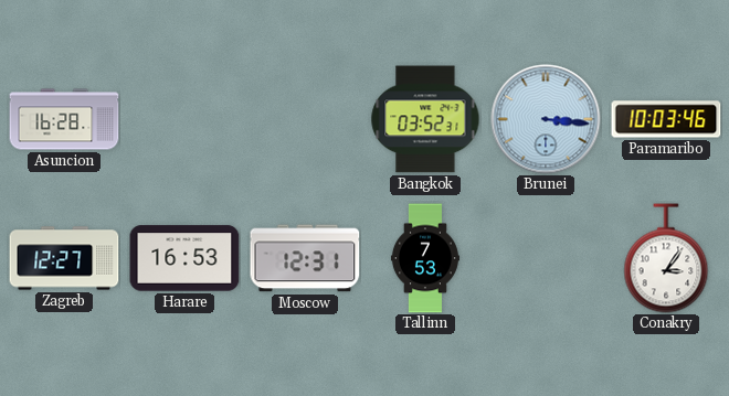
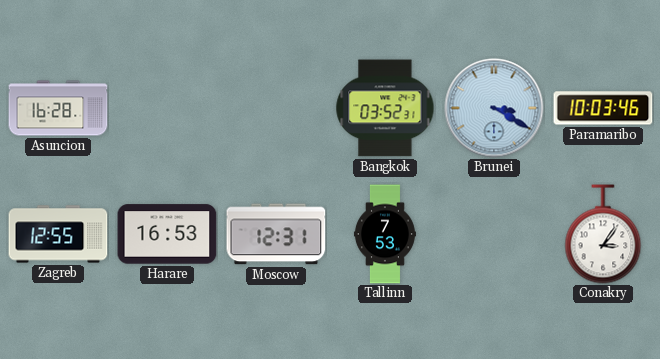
Brunei: 3:16 -> 3:20
Zagreb: 12:27 -> 12:55
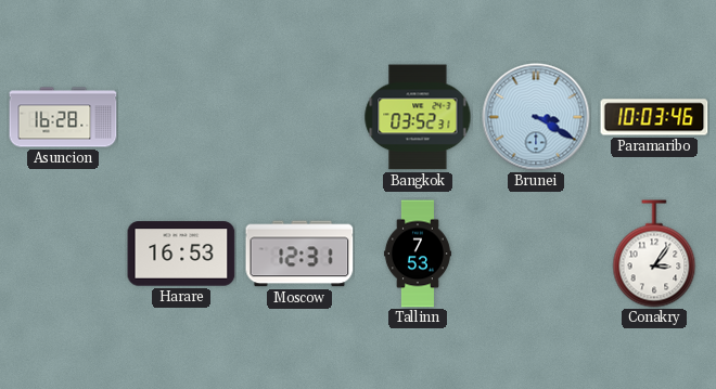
Zagreb: 12:55 -> none
